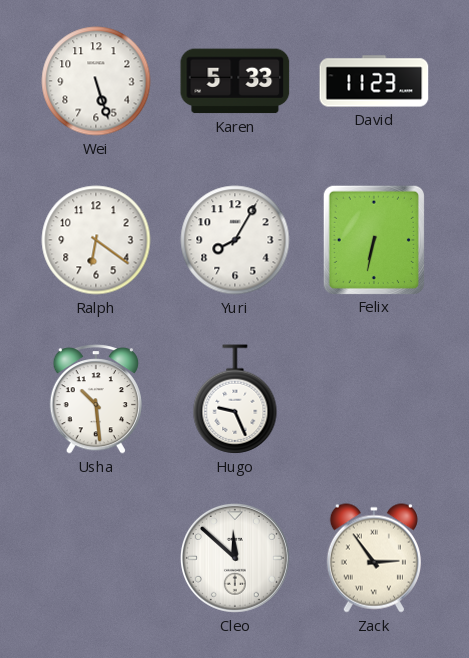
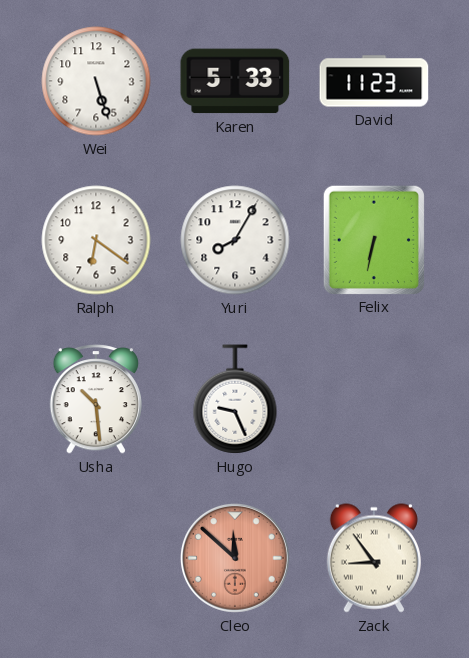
Cleo dial: white -> salmon
Zack: 2:54 -> 8:54
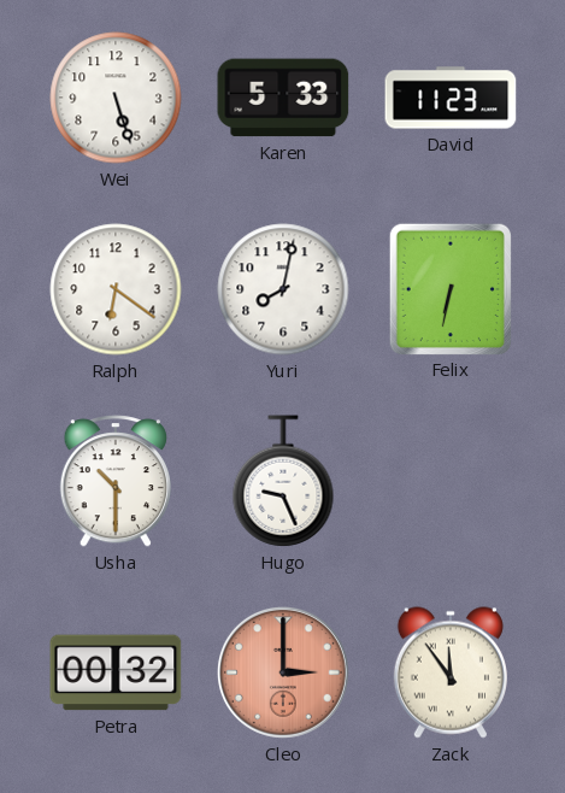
Yuri: 8:05 -> 8:02
Usha: 10:29 -> 10:30
Petra: none -> 00:32
Cleo: 11:52 -> 3:00
Zack: 8:54 -> 11:54
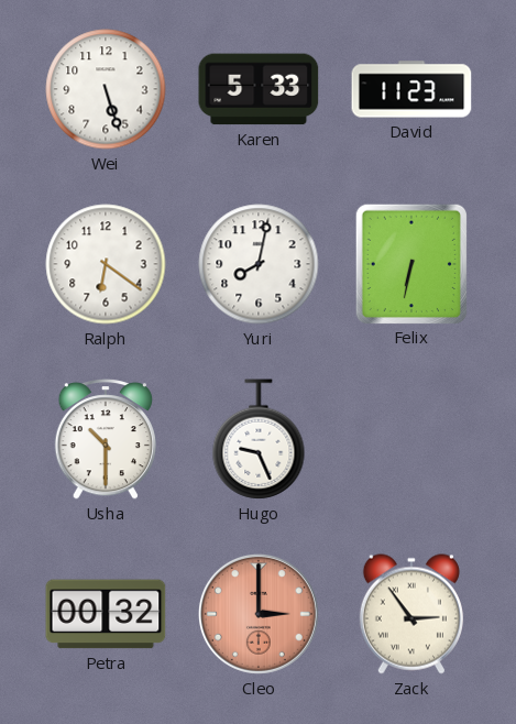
Zack: 11:54 -> 2:54
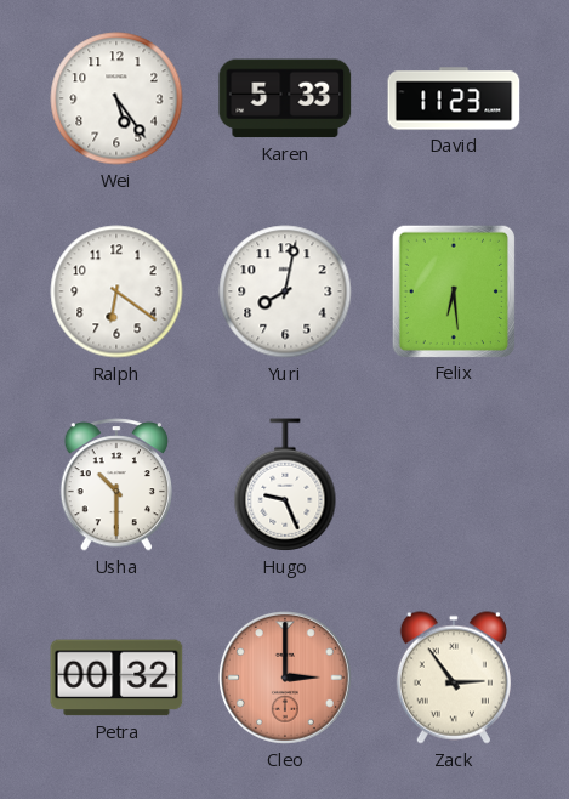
Wei: 5:27 -> 5:24
Felix: 6:32 -> 6:29
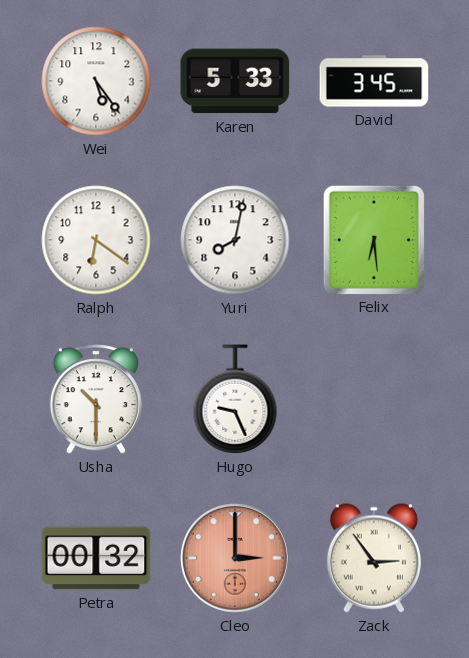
David: 11:23 -> 3:45
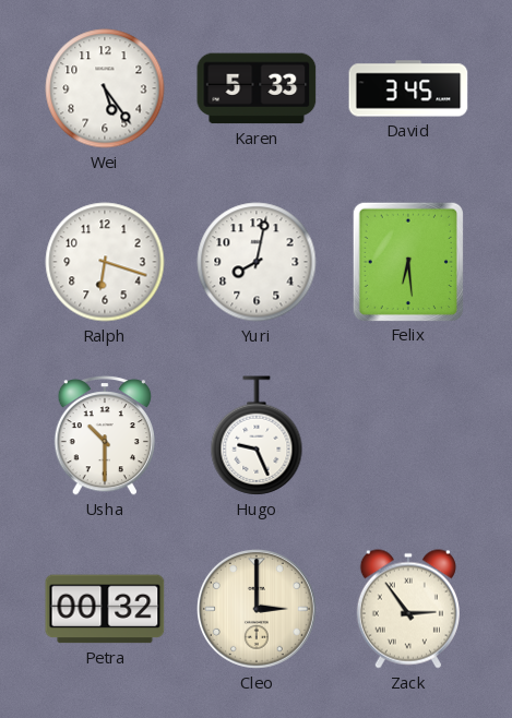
Ralph: 6:21 -> 6:18
Cleo dial: salmon -> cream
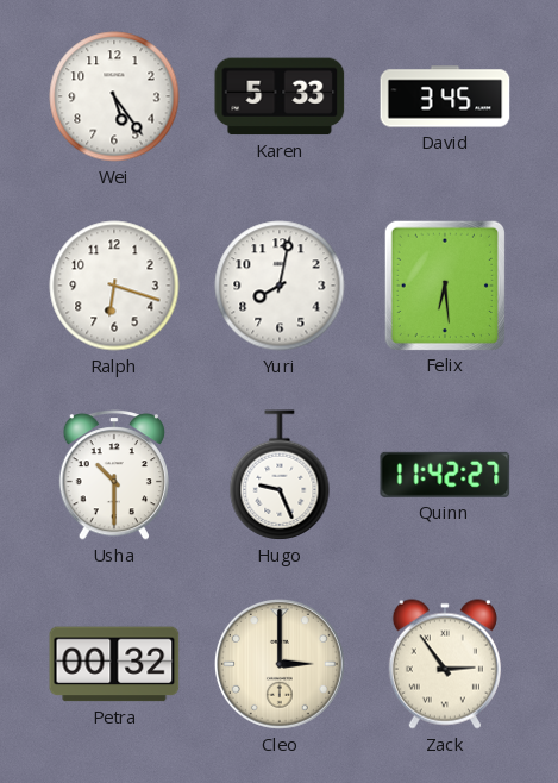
Quinn: none -> 11:42
